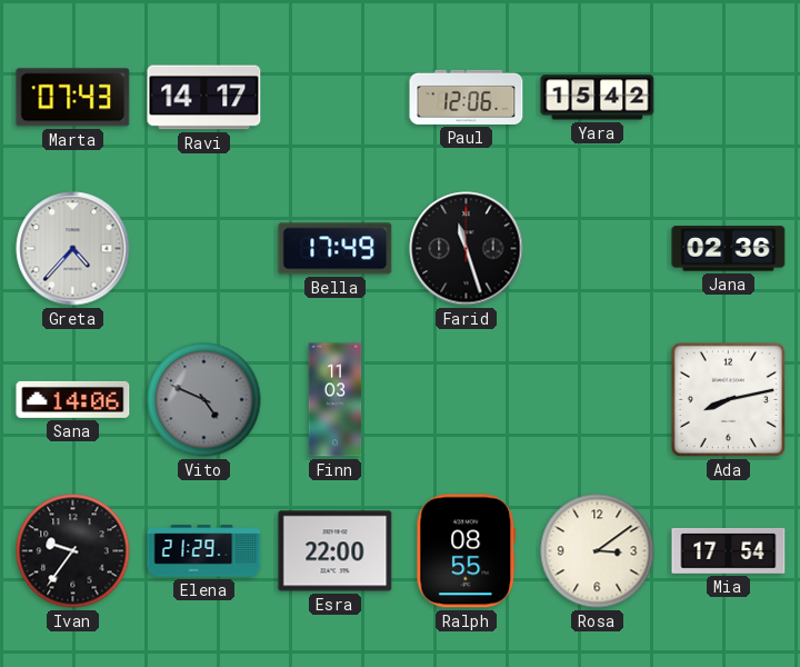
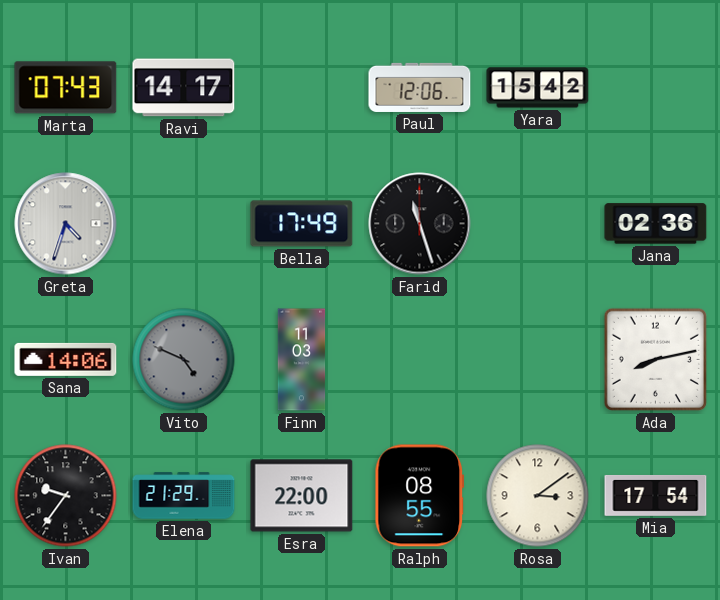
Greta: 4:37 -> 4:33
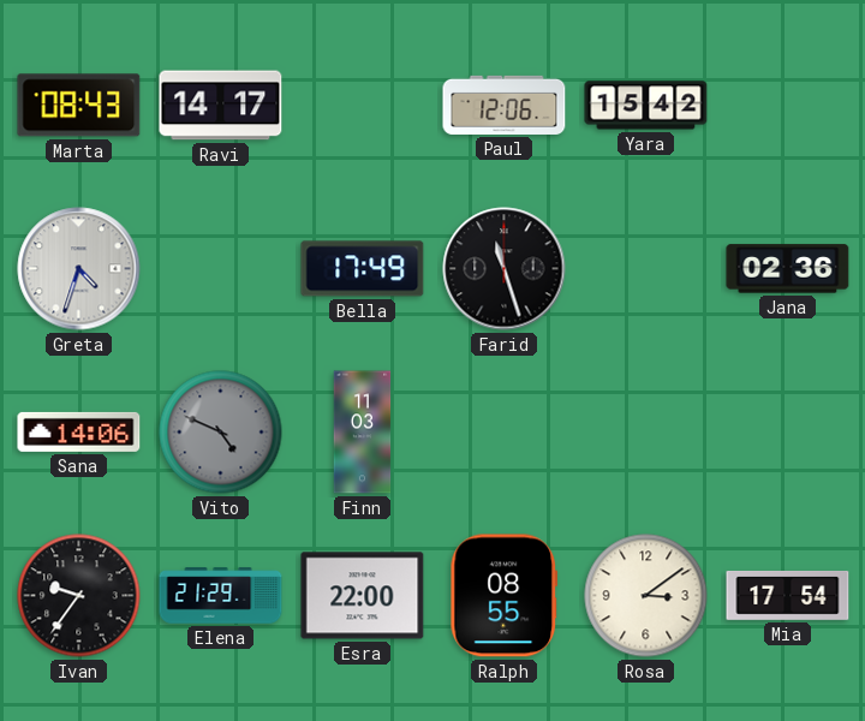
Marta: 07:43 -> 08:43
Ada: 8:13 -> none
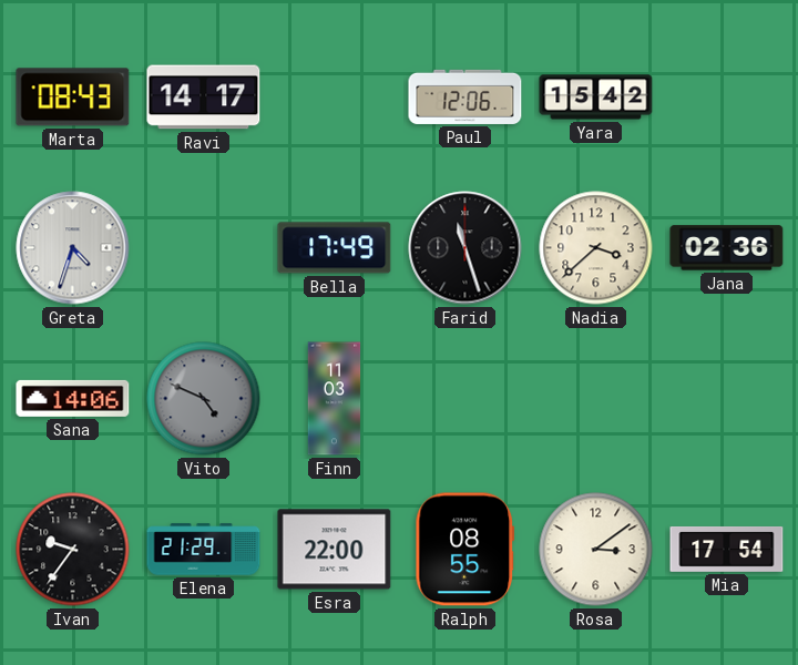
Nadia: none -> 3:38
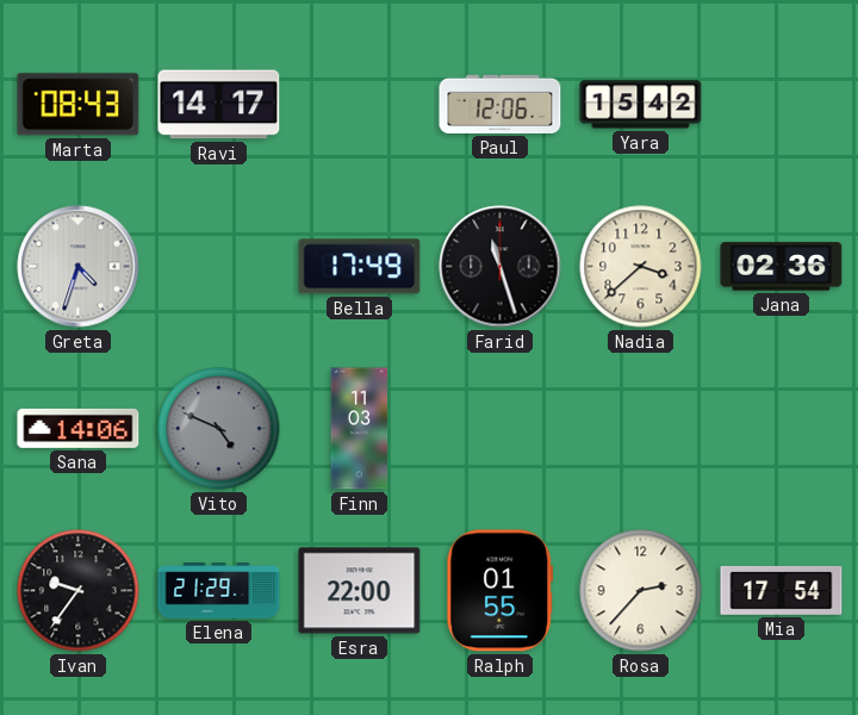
Ralph: 08:55 -> 01:55
Rosa: 3:09 -> 2:37
